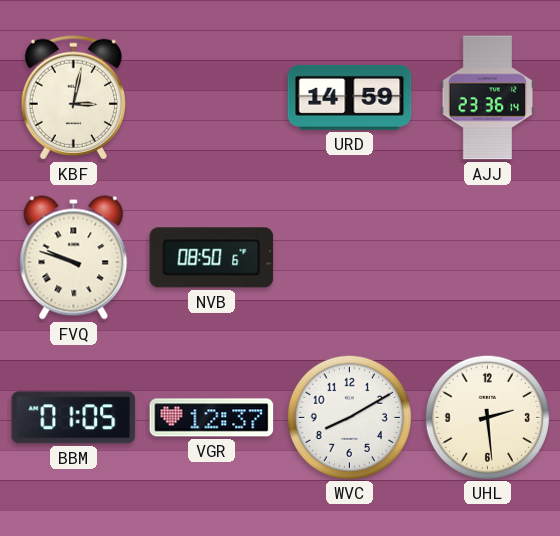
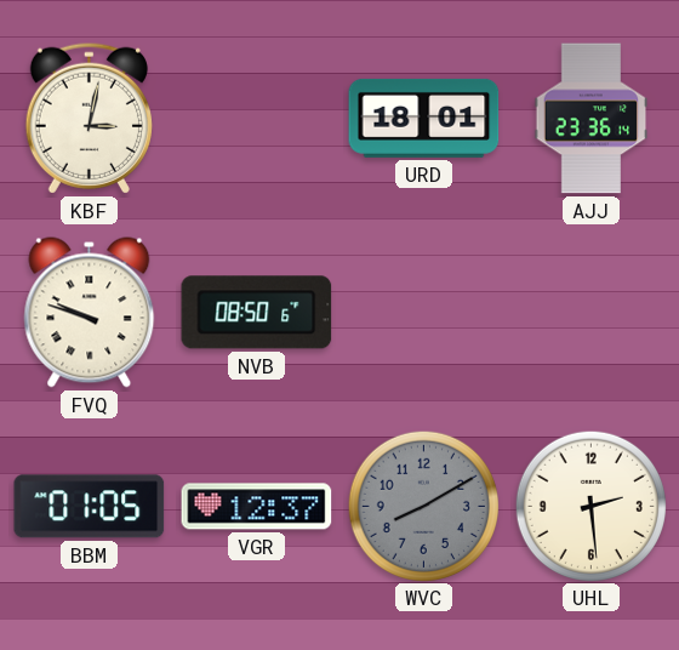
URD: 14:59 -> 18:01
WVC dial: white -> grey
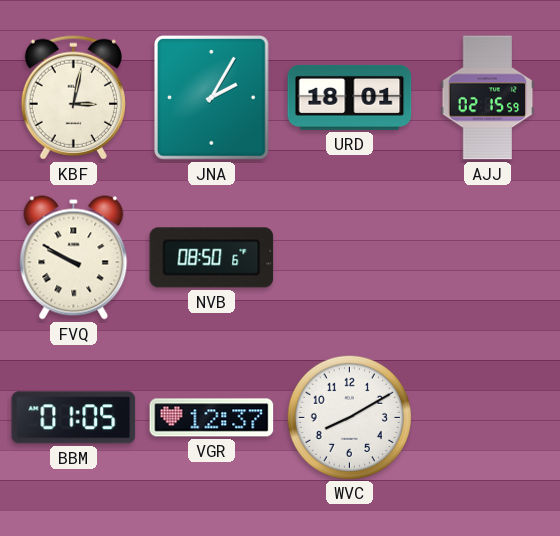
JNA: none -> 2:05
AJJ: 23:36 -> 02:15
FVQ: 9:48 -> 9:50
WVC dial: grey -> white
UHL: 2:29 -> none
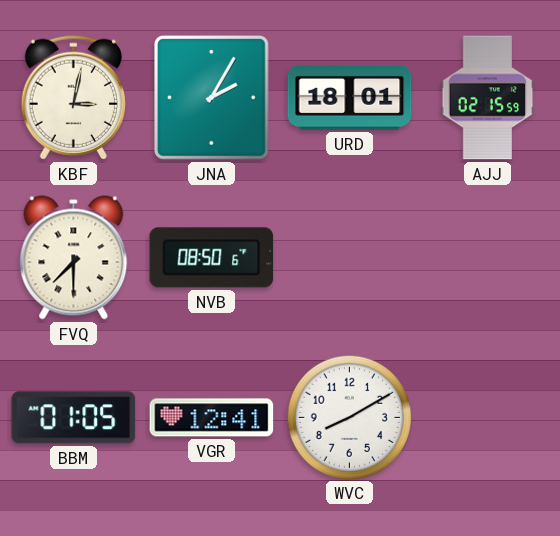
FVQ: 9:50 -> 7:30
VGR: 12:37 -> 12:41
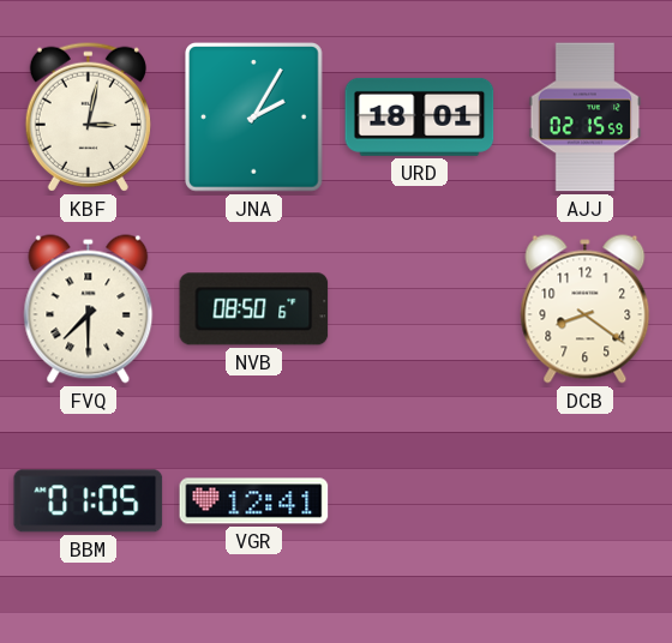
DCB: none -> 8:21
WVC: 8:10 -> none
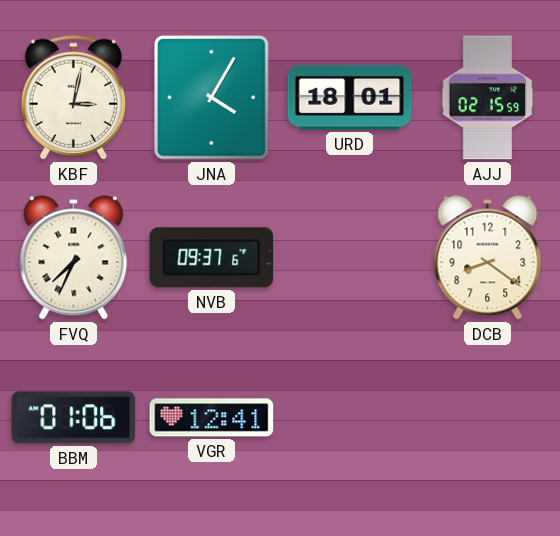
JNA: 2:05 -> 4:05
FVQ: 7:30 -> 7:34
NVB: 08:50 -> 09:37
BBM: 01:05 -> 01:06
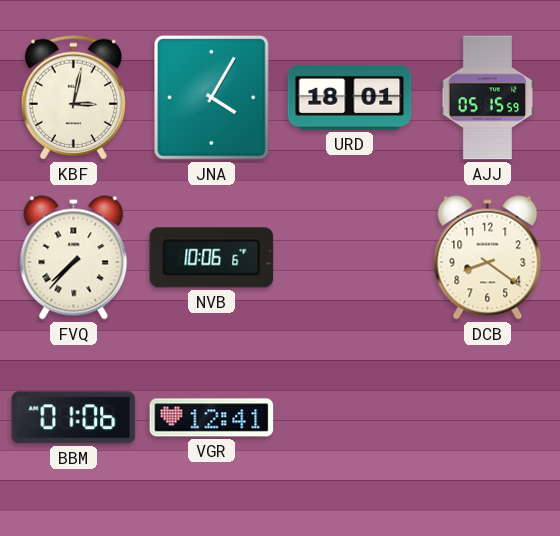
AJJ: 02:15 -> 05:15
FVQ: 7:34 -> 7:37
NVB: 09:37 -> 10:06
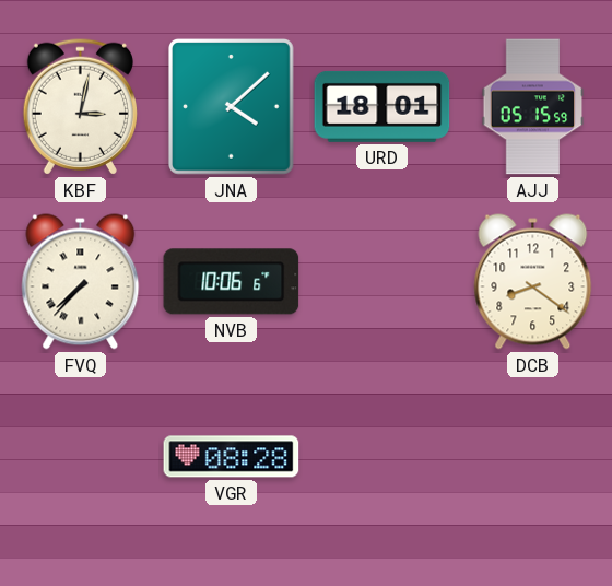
JNA: 4:05 -> 4:08
BBM: 01:06 -> none
VGR: 12:41 -> 08:28
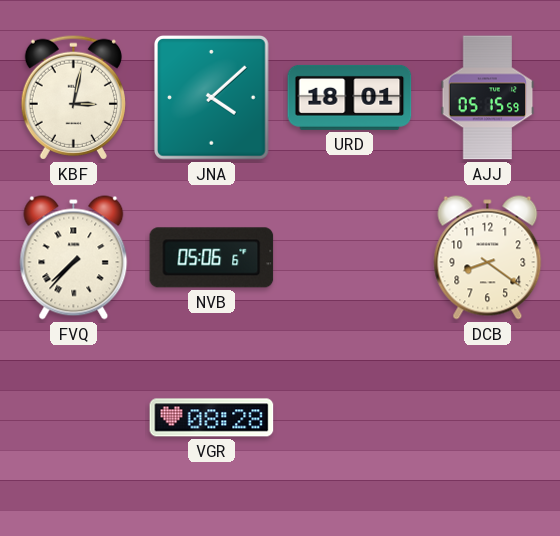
NVB: 10:06 -> 05:06
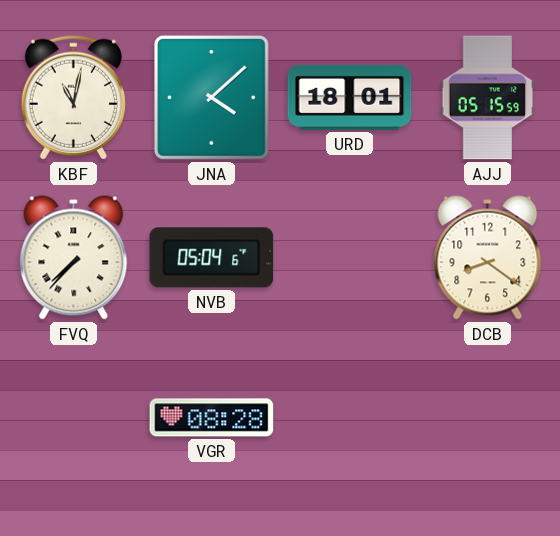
KBF: 3:02 -> 11:02
NVB: 05:06 -> 05:04
